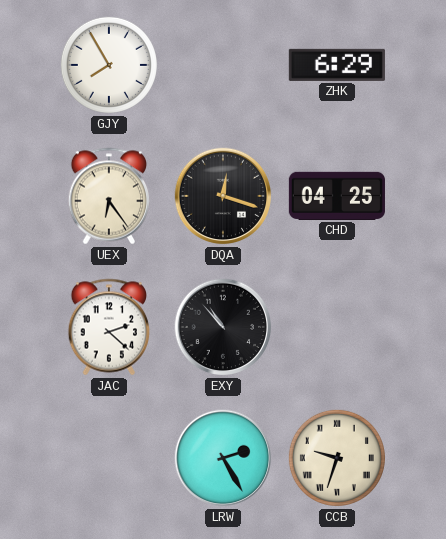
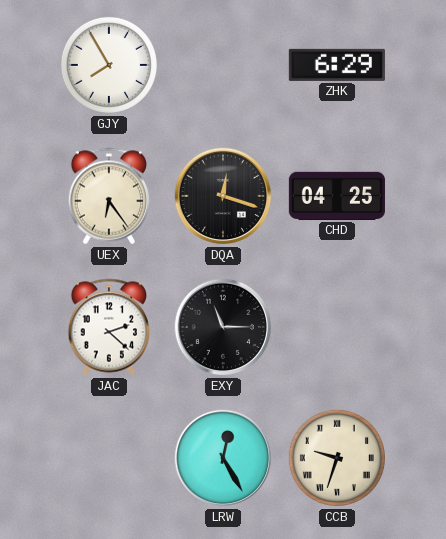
EXY: 10:53 -> 11:15
LRW: 2:25 -> 12:25
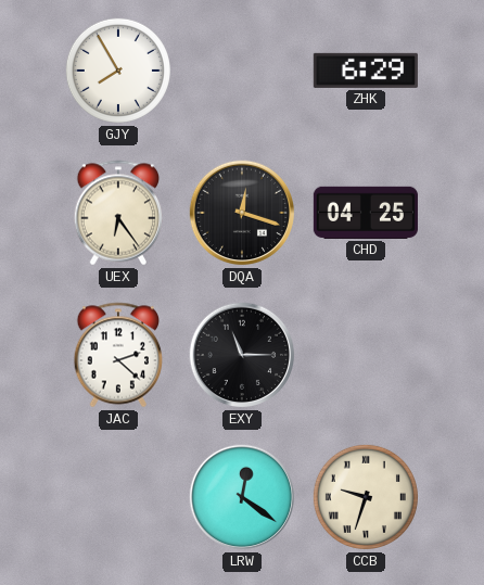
LRW: 12:25 -> 12:21
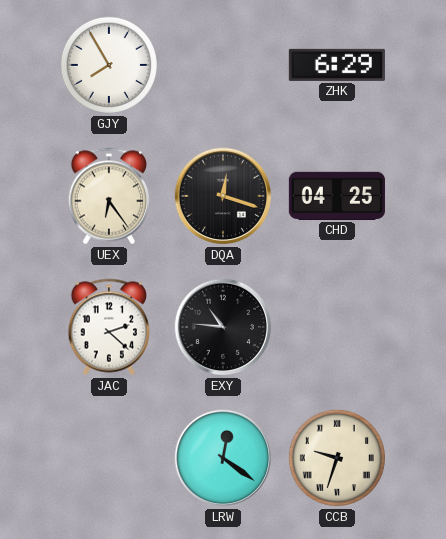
EXY: 11:15 -> 10:46
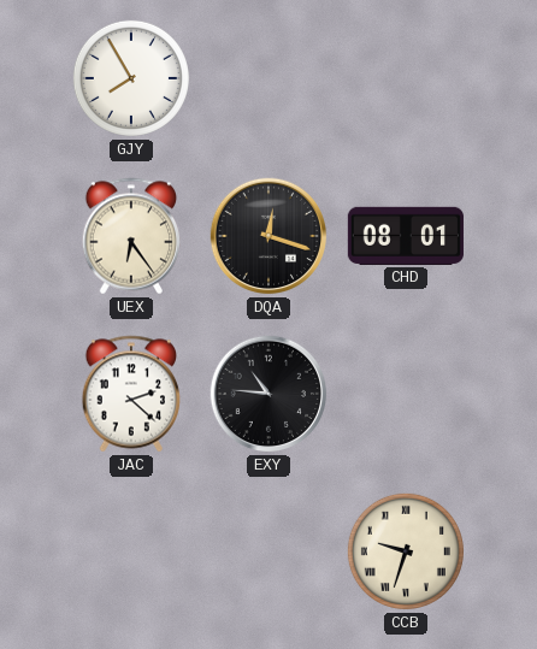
ZHK: 6:29 -> none
CHD: 04:25 -> 08:01
LRW: 12:21 -> none
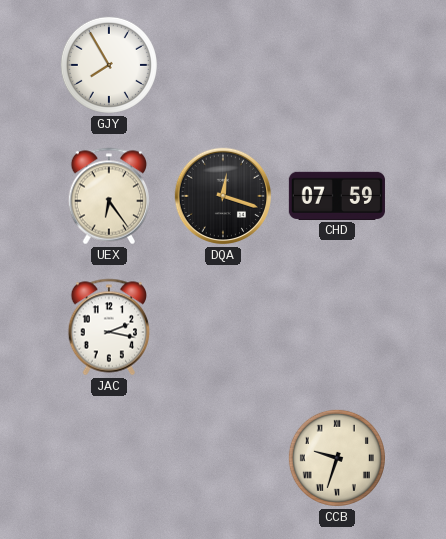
CHD: 08:01 -> 07:59
JAC: 2:22 -> 2:17
EXY: 10:46 -> none
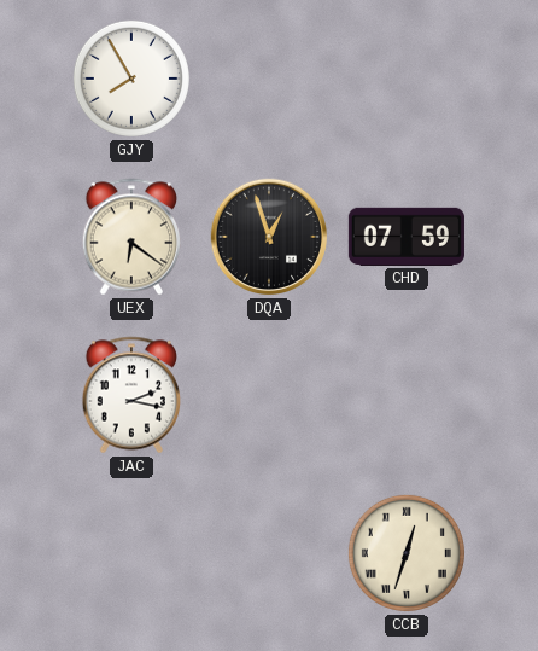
UEX: 6:24 -> 6:21
DQA: 12:18 -> 12:57
CCB: 9:33 -> 12:33
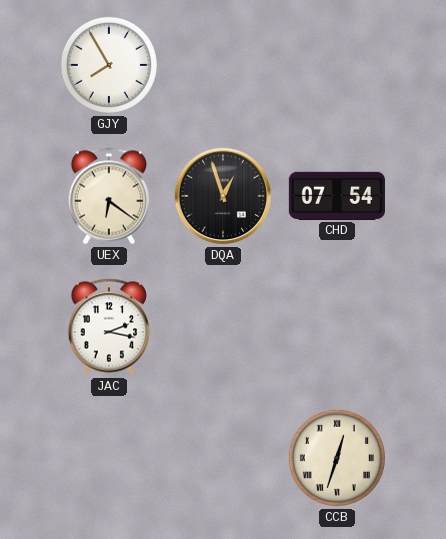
CHD: 07:59 -> 07:54
